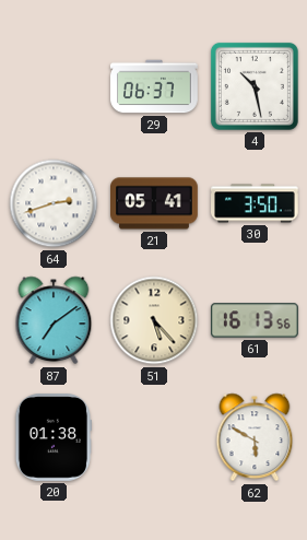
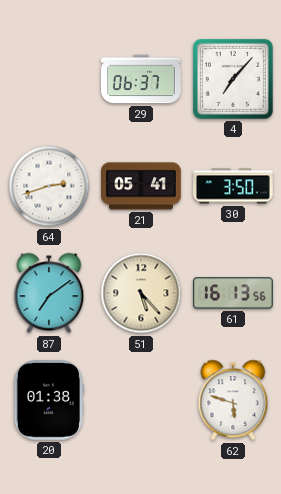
4: 10:28 -> 7:07
62: 5:50 -> 5:48
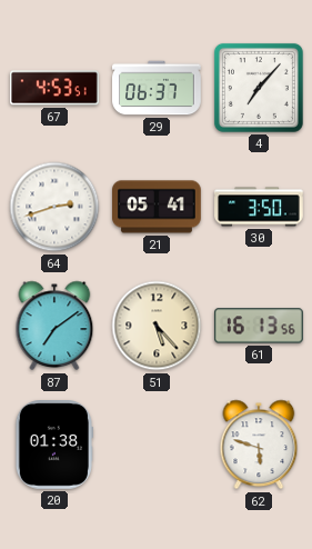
67: none -> 4:53
